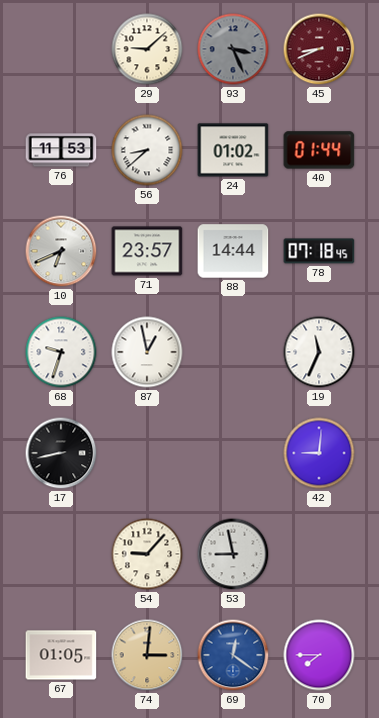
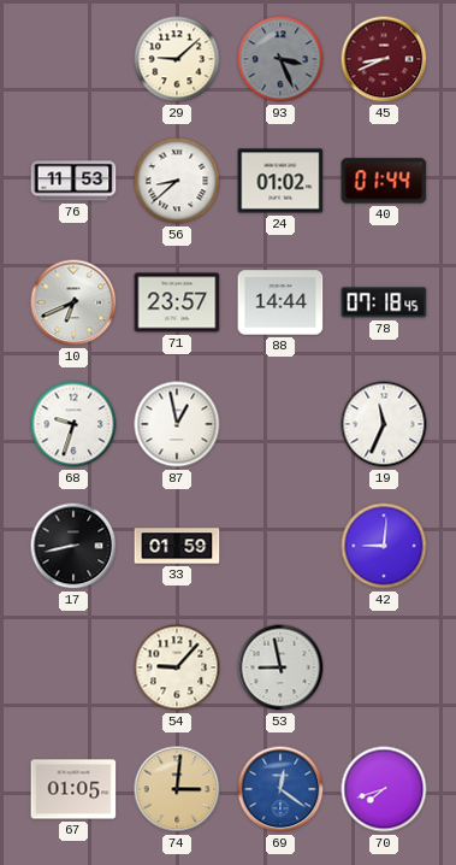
33: none -> 01:59
70: 7:45 -> 7:42
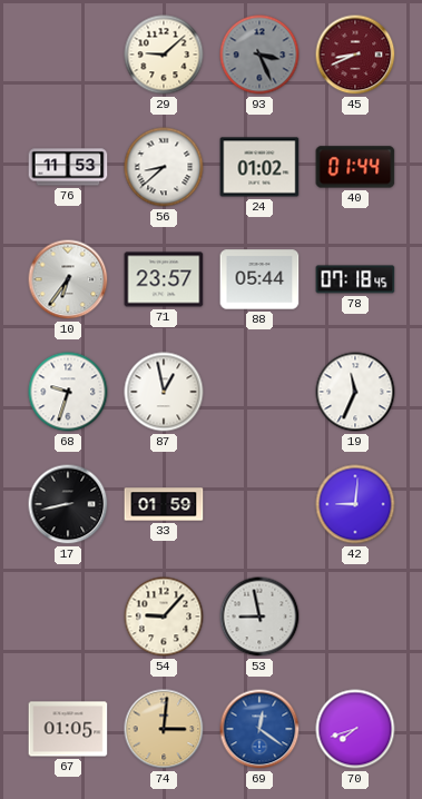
10: 6:41 -> 6:36
88: 14:44 -> 05:44
